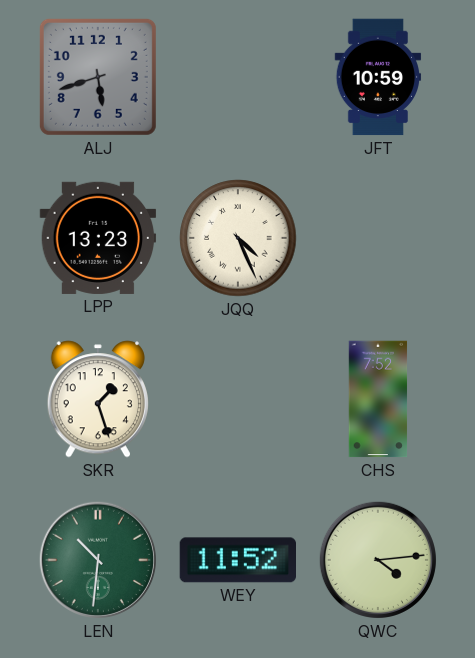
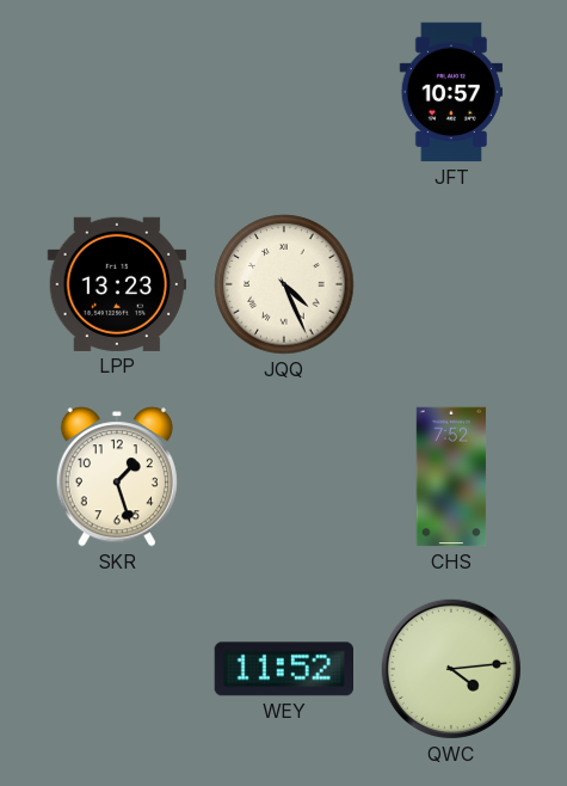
ALJ: 5:42 -> none
JFT: 10:59 -> 10:57
LEN: 10:31 -> none
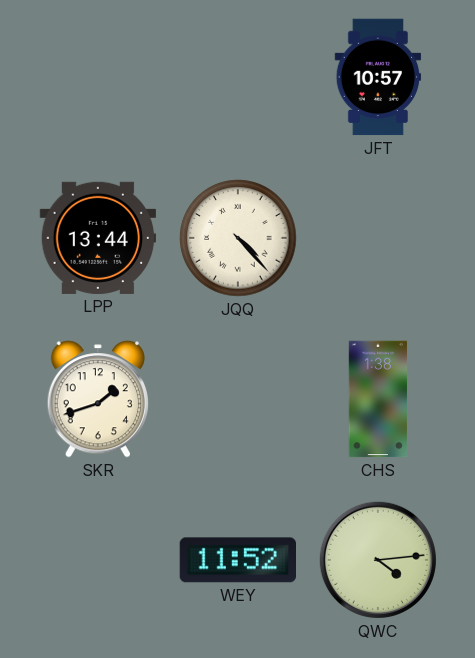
LPP: 13:23 -> 13:44
JQQ: 4:26 -> 4:23
SKR: 1:27 -> 1:42
CHS: 7:52 -> 1:38
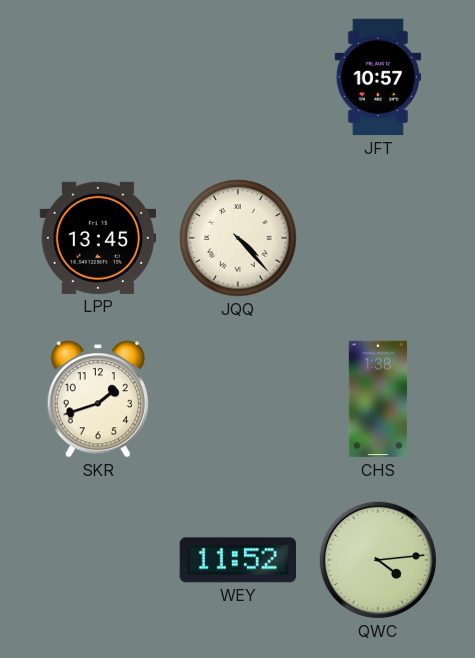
LPP: 13:44 -> 13:45
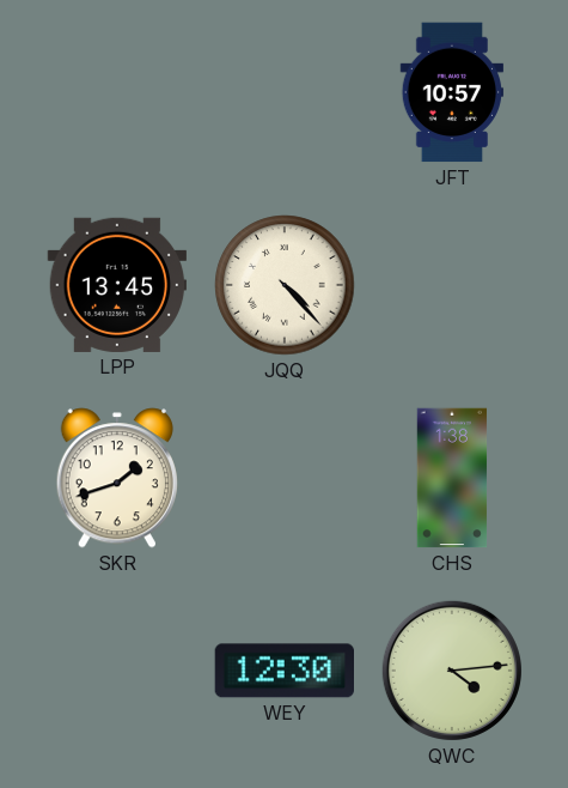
WEY: 11:52 -> 12:30
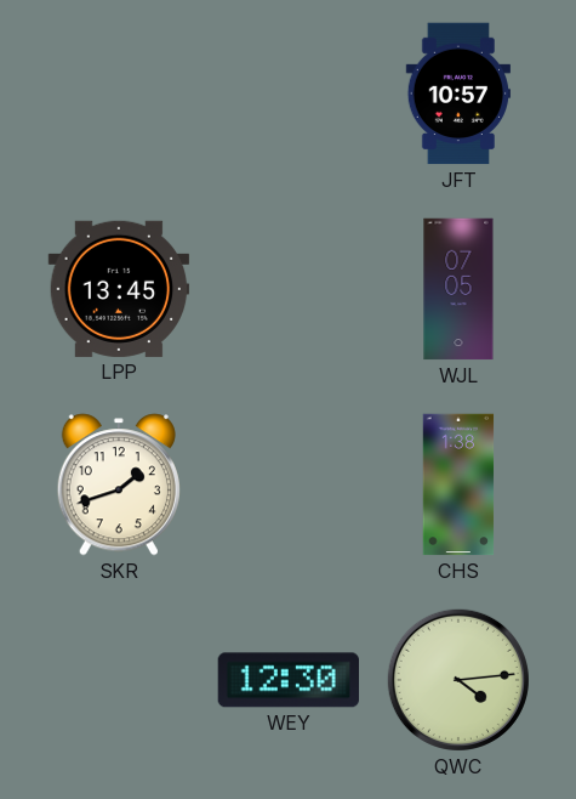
JQQ: 4:23 -> none
WJL: none -> 07:05
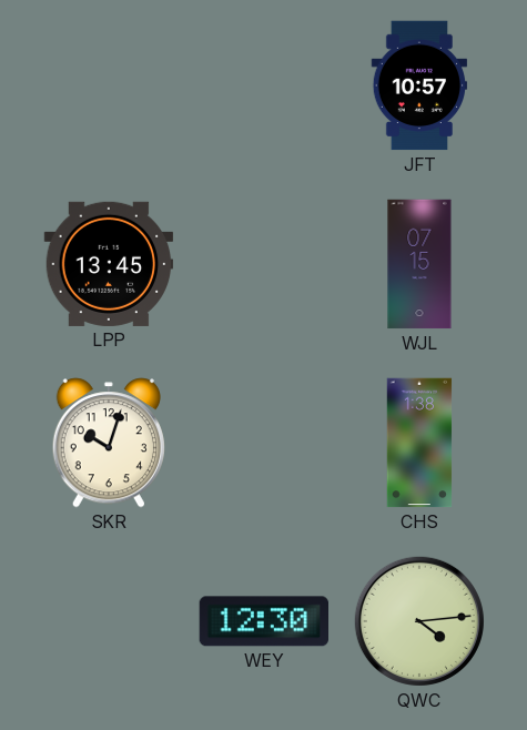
WJL: 07:05 -> 07:15
SKR: 1:42 -> 10:03
